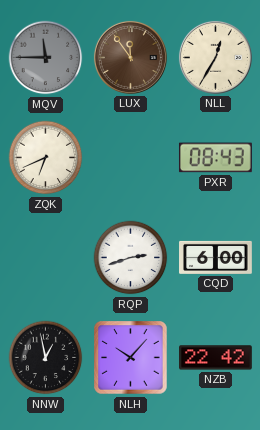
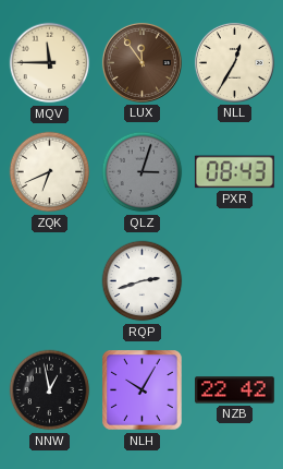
MQV dial: grey -> cream
QLZ: none -> 3:03
CQD: 6:00 -> none
NLH: 10:07 -> 10:05
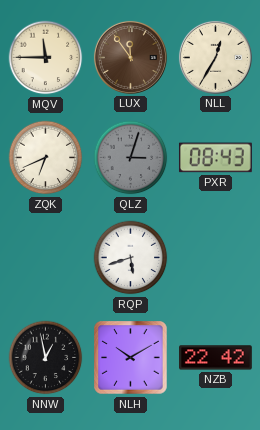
RQP: 2:42 -> 5:42
NLH: 10:05 -> 10:10
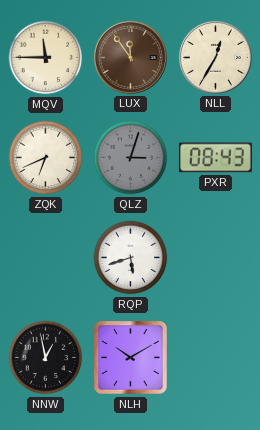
NZB: 22:42 -> none
